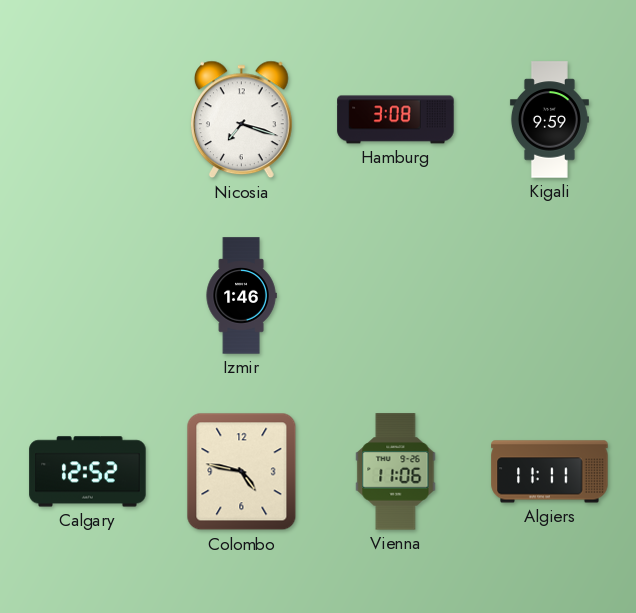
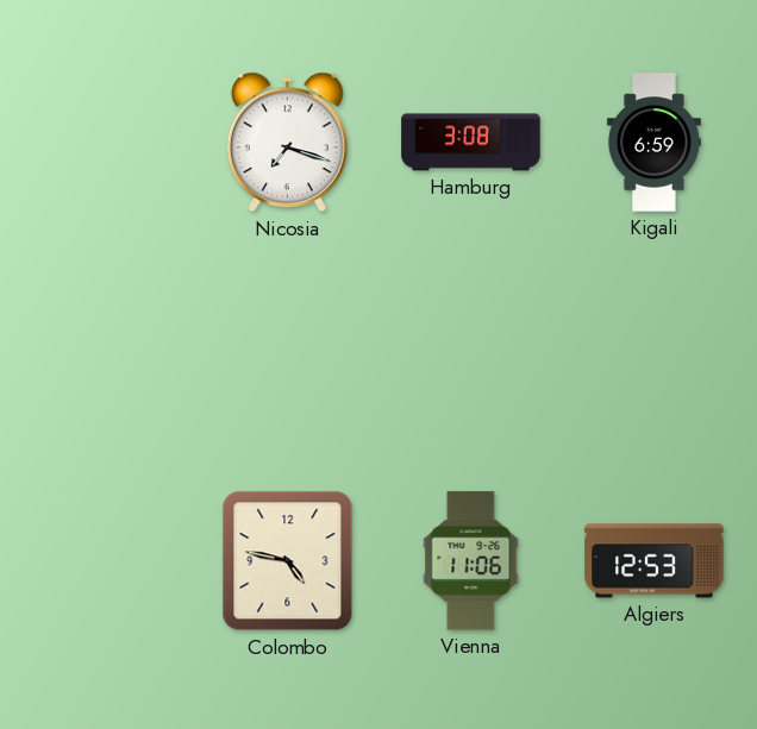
Kigali: 9:59 -> 6:59
Izmir: 1:46 -> none
Calgary: 12:52 -> none
Algiers: 11:11 -> 12:53
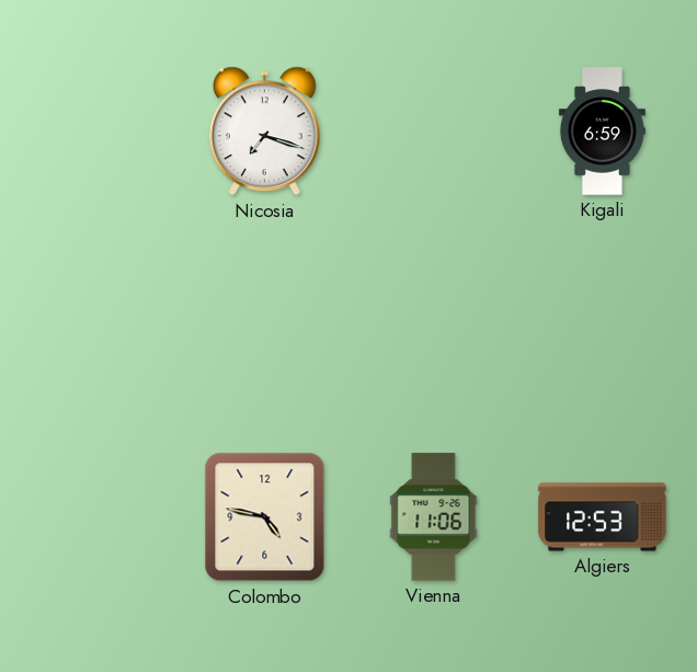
Hamburg: 3:08 -> none
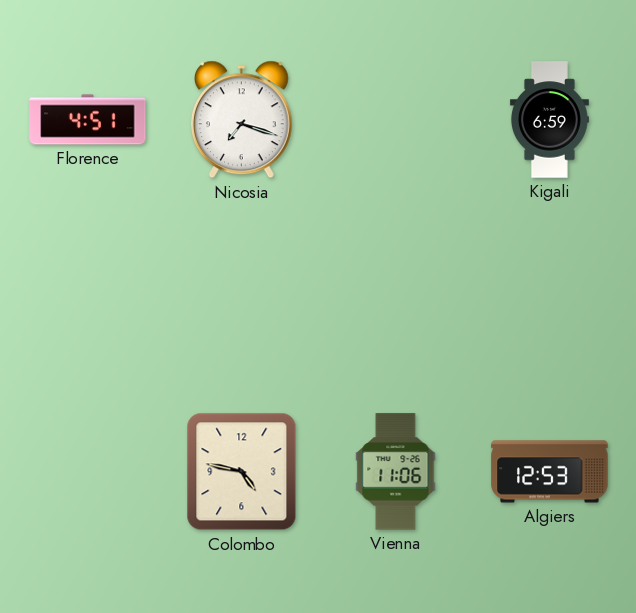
Florence: none -> 4:51
